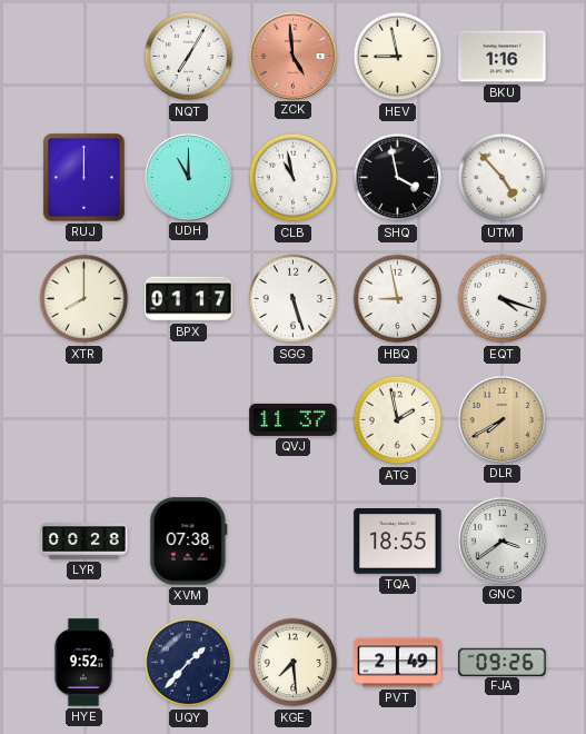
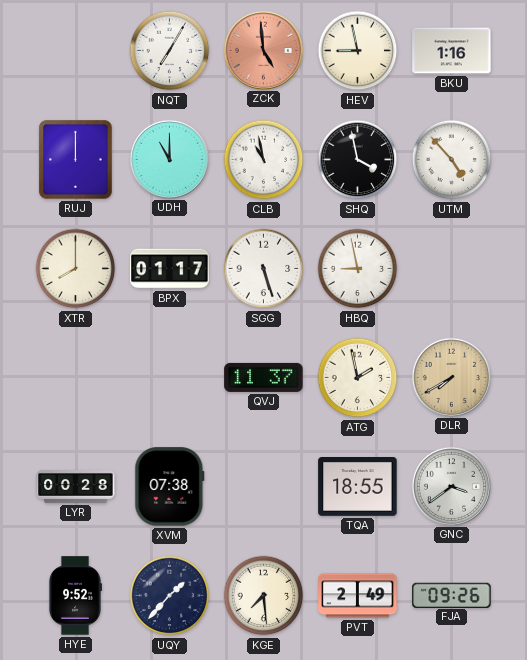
EQT: 4:18 -> none
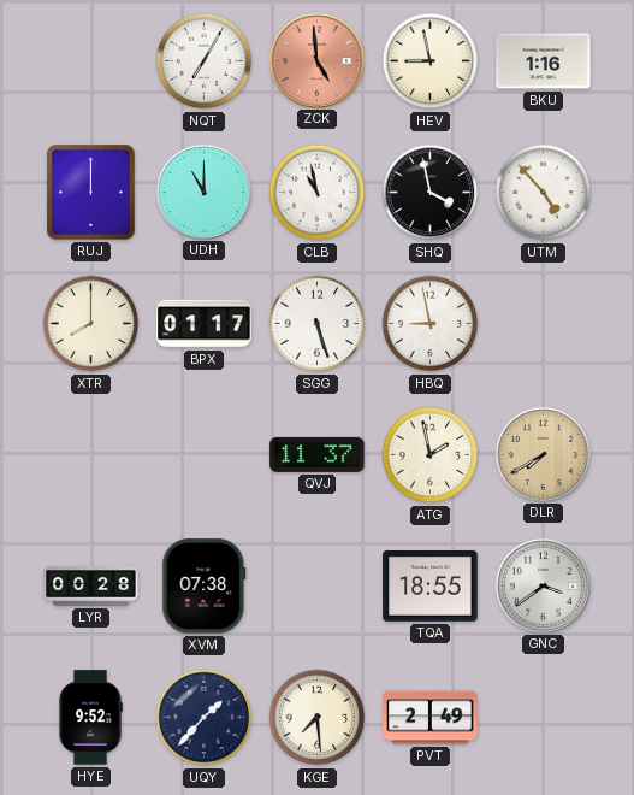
FJA: 09:26 -> none
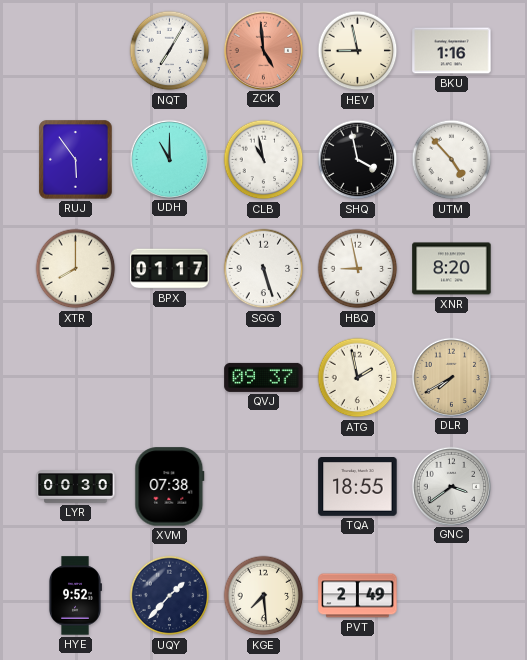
RUJ: 12:00 -> 5:54
XNR: none -> 8:20
QVJ: 11:37 -> 09:37
LYR: 00:28 -> 00:30
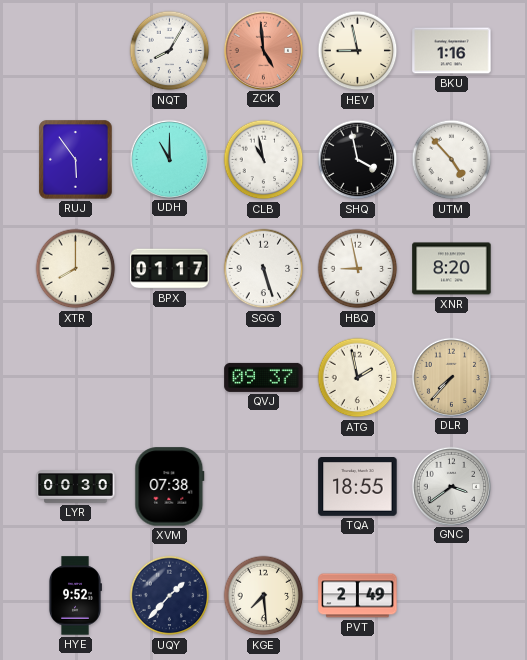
NQT: 7:05 -> 8:05
DLR: 7:40 -> 7:37
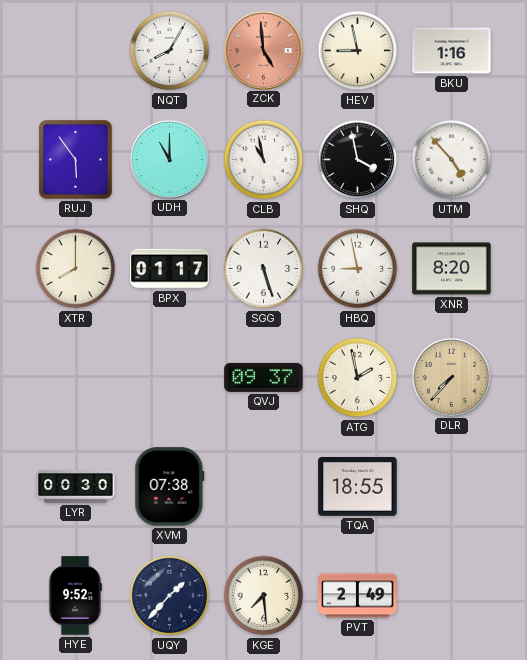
GNC: 3:39 -> none
